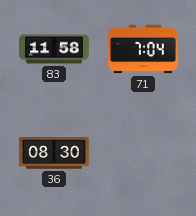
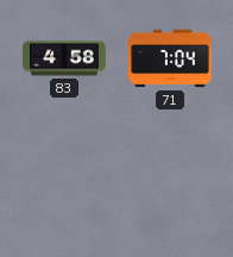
83: 11:58 -> 4:58
36: 08:30 -> none
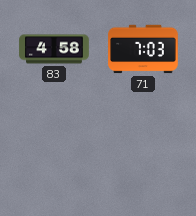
71: 7:04 -> 7:03
